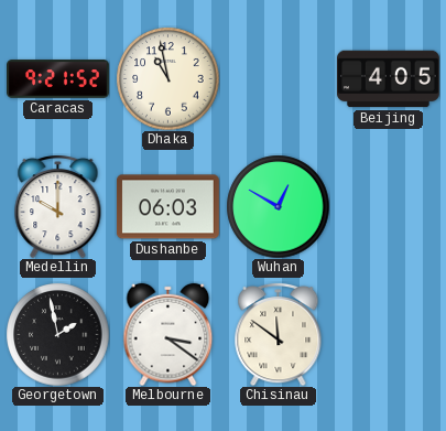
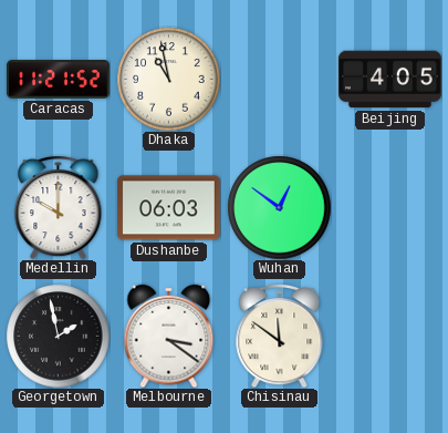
Caracas: 9:21 -> 11:21
Wuhan: 12:50 -> 12:51
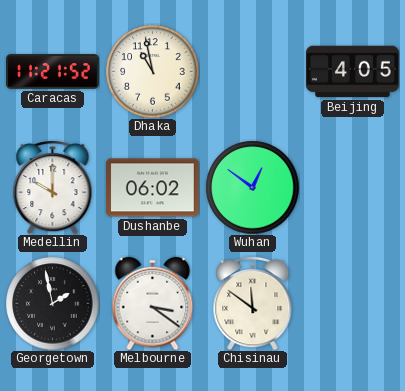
Dushanbe: 06:03 -> 06:02
